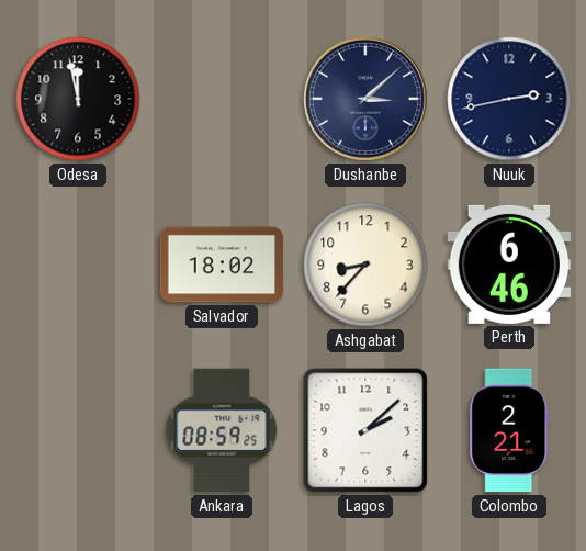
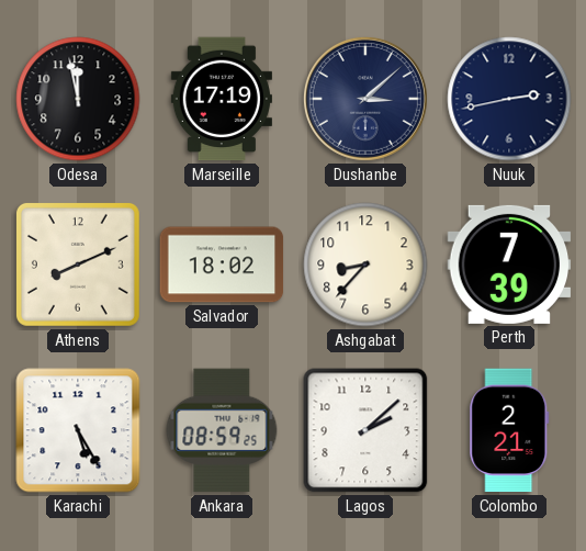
Marseille: none -> 17:19
Athens: none -> 8:11
Perth: 6:46 -> 7:39
Karachi: none -> 5:25
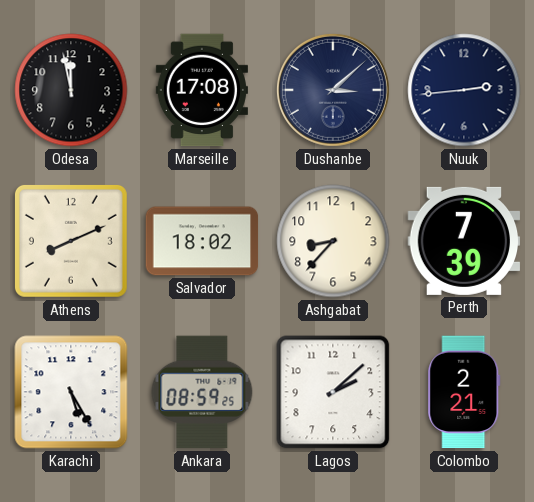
Marseille: 17:19 -> 17:08
Nuuk: 2:43 -> 2:44
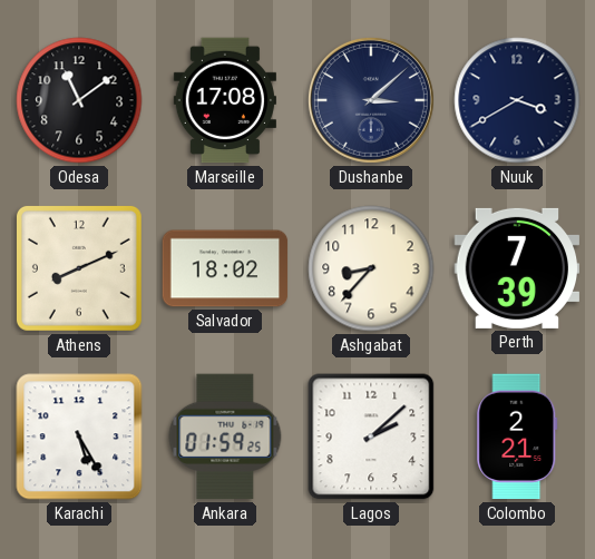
Odesa: 11:58 -> 11:09
Nuuk: 2:44 -> 3:40
Ankara: 08:59 -> 01:59
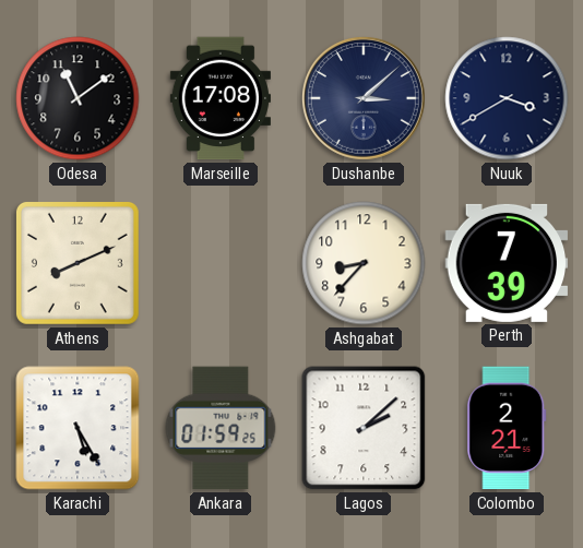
Salvador: 18:02 -> none
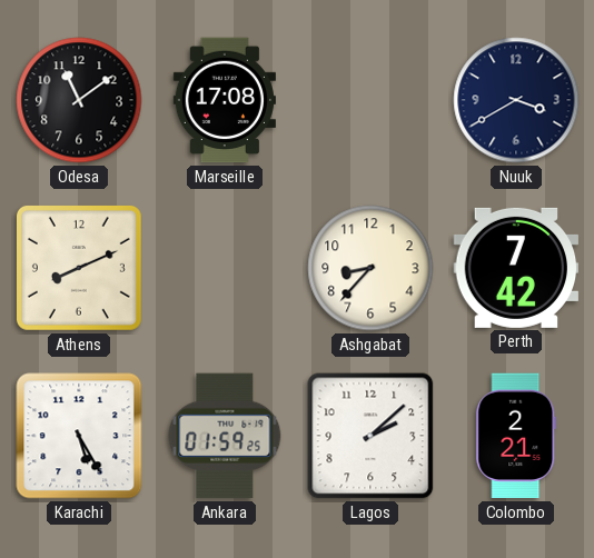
Dushanbe: 3:08 -> none
Perth: 7:39 -> 7:42
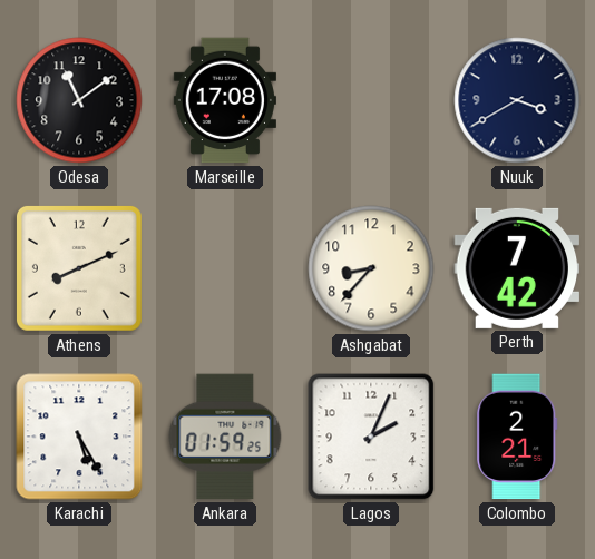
Lagos: 2:08 -> 2:04
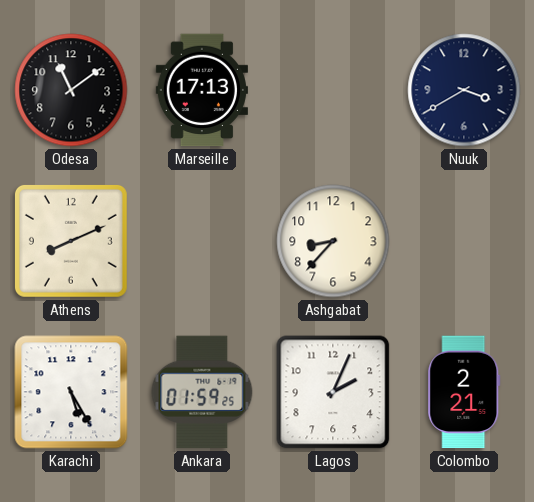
Marseille: 17:08 -> 17:13
Perth: 7:42 -> none
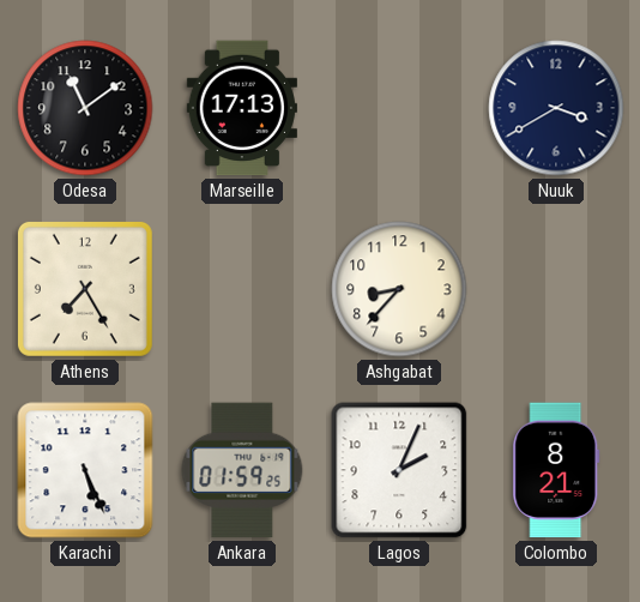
Athens: 8:11 -> 7:25
Karachi: 5:25 -> 5:26
Colombo: 2:21 -> 8:21
